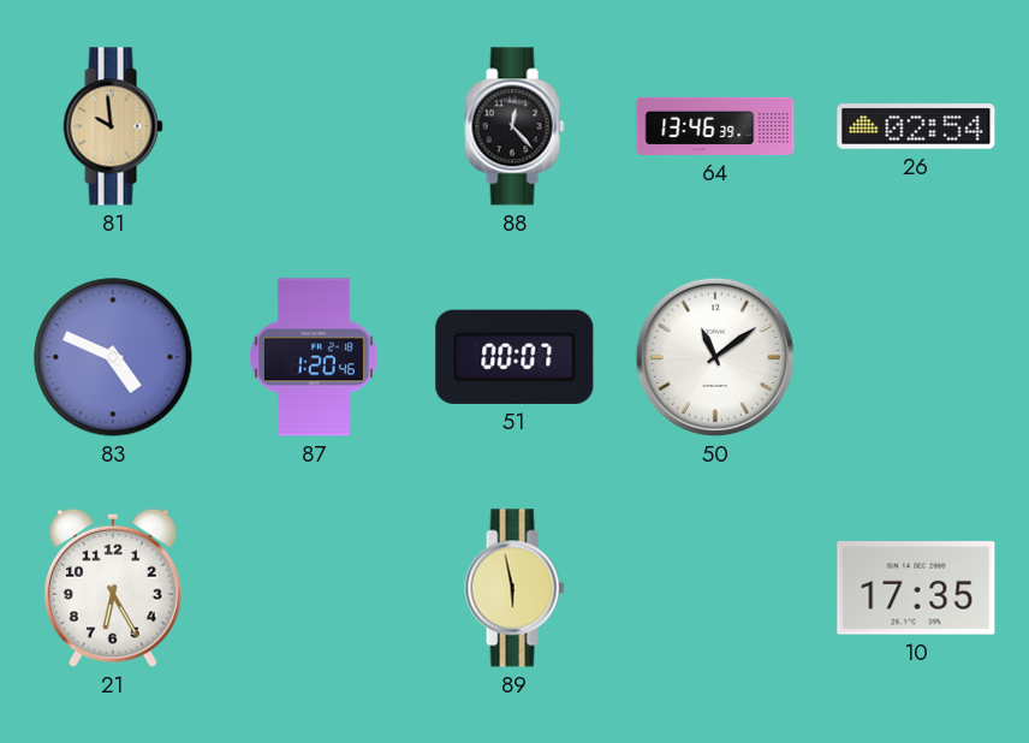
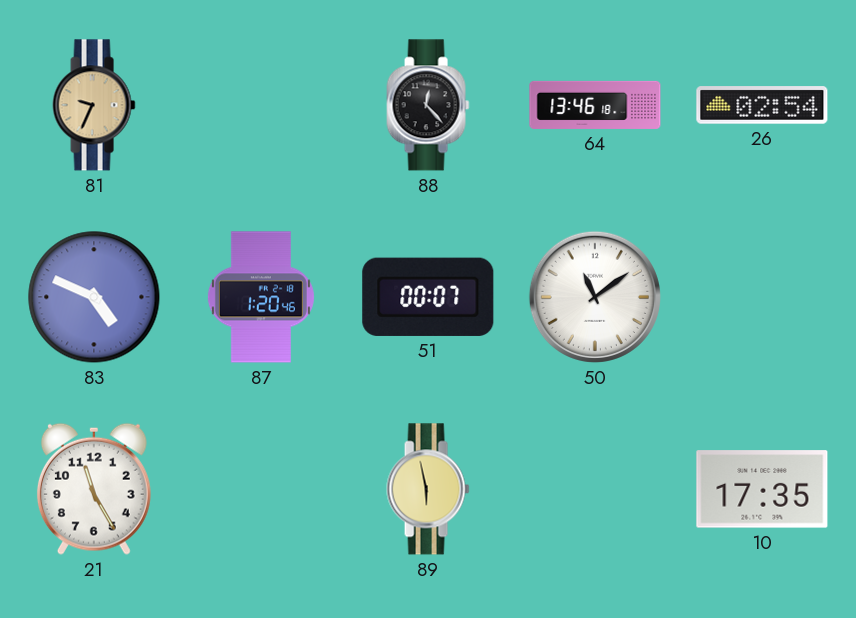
81: 9:59 -> 9:34
64: 13:46:39 -> 13:46:18
21: 6:25 -> 11:25
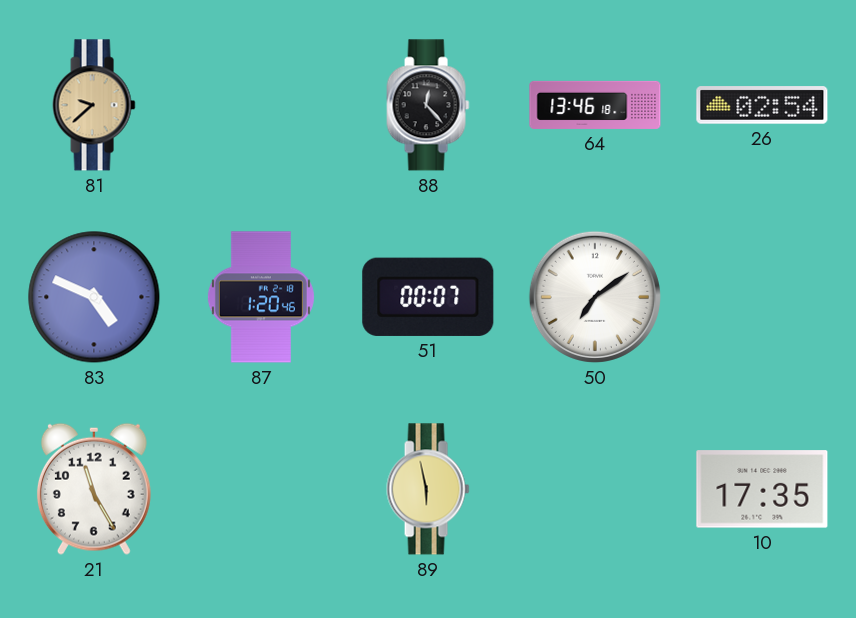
81: 9:34 -> 9:38
50: 11:09 -> 7:09
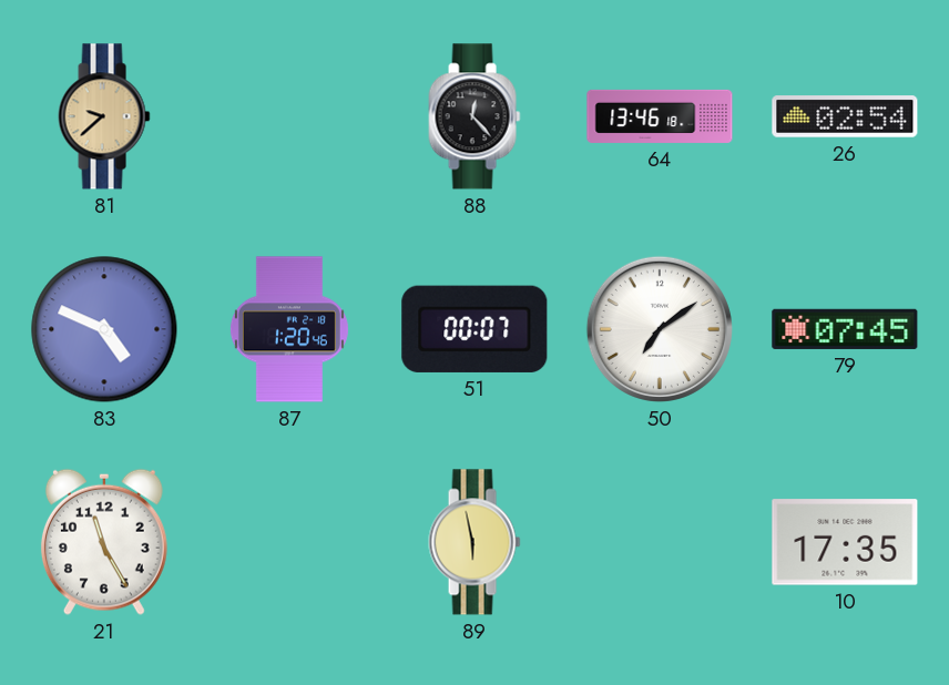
79: none -> 07:45
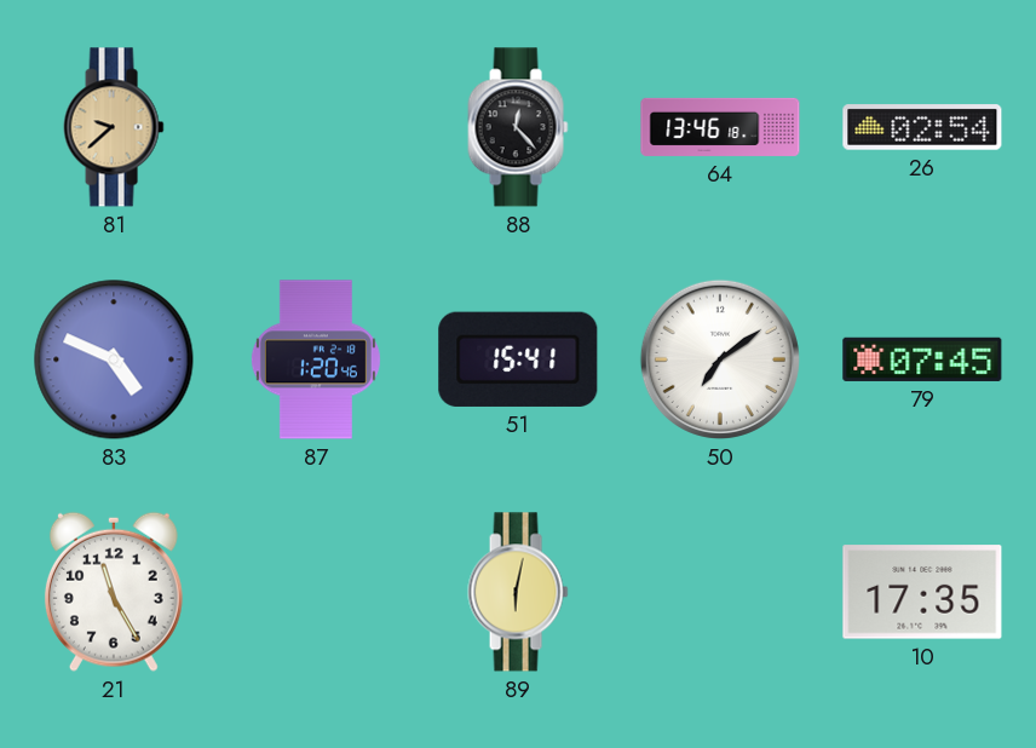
51: 00:07 -> 15:41
89: 5:58 -> 6:02
